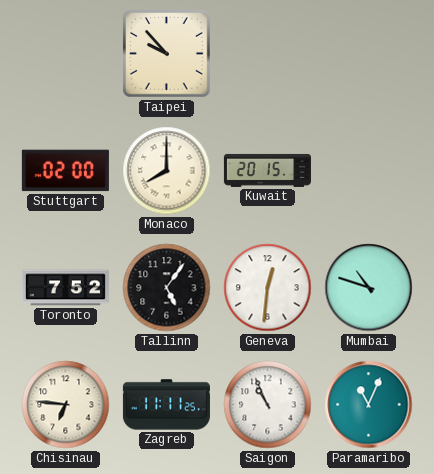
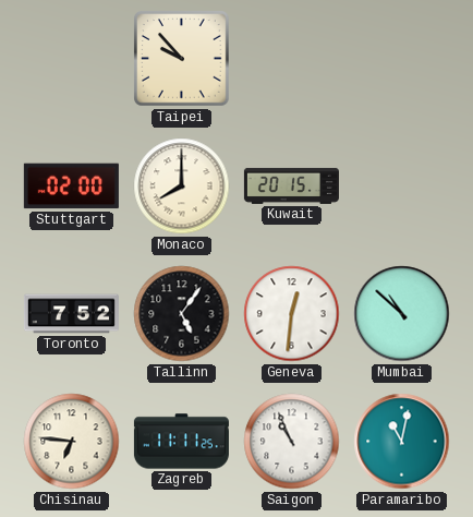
Mumbai: 10:48 -> 10:52
Paramaribo: 11:04 -> 11:02
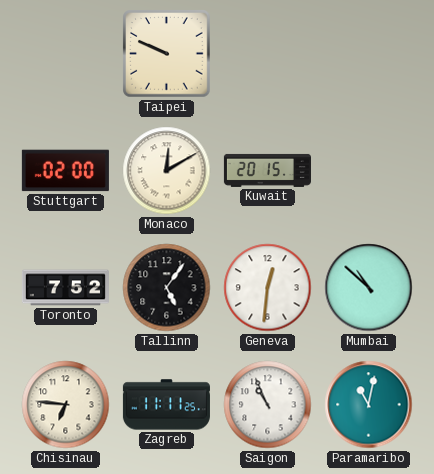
Taipei: 9:53 -> 9:49
Monaco: 8:00 -> 12:10
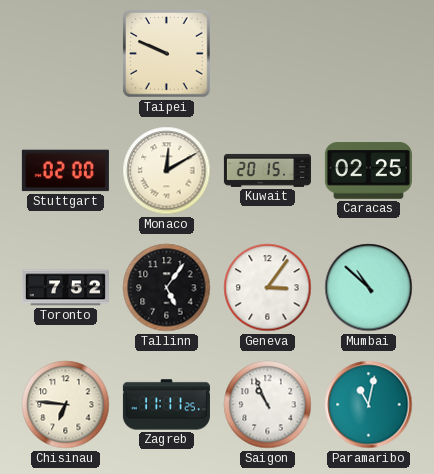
Caracas: none -> 02:25
Geneva: 12:31 -> 3:06
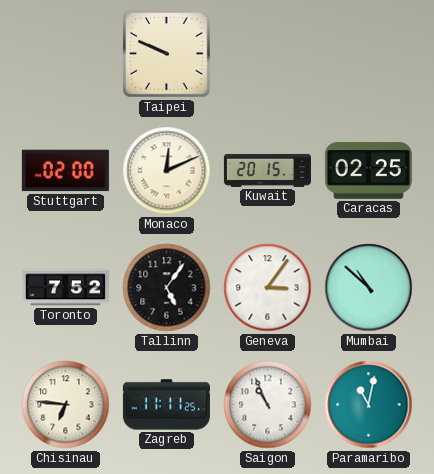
Monaco: 12:10 -> 12:11
